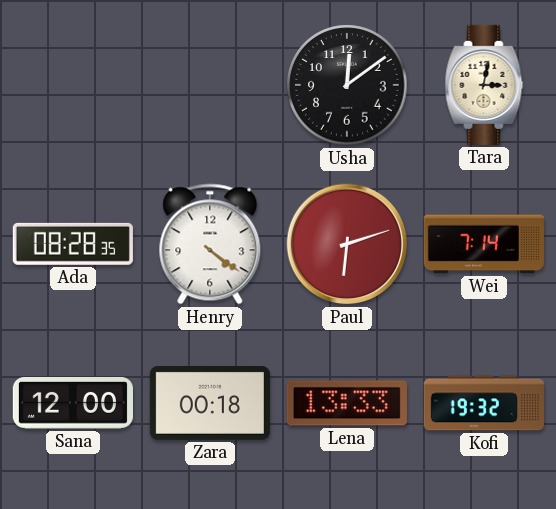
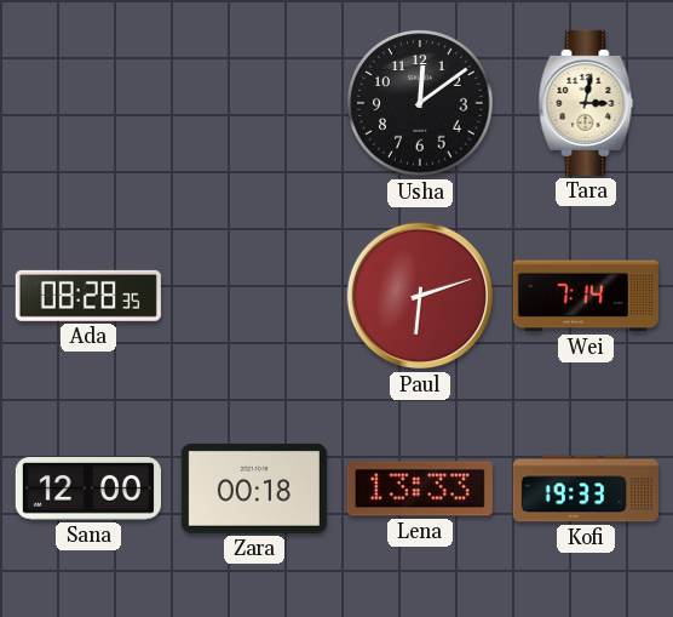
Henry: 4:21 -> none
Kofi: 19:32 -> 19:33
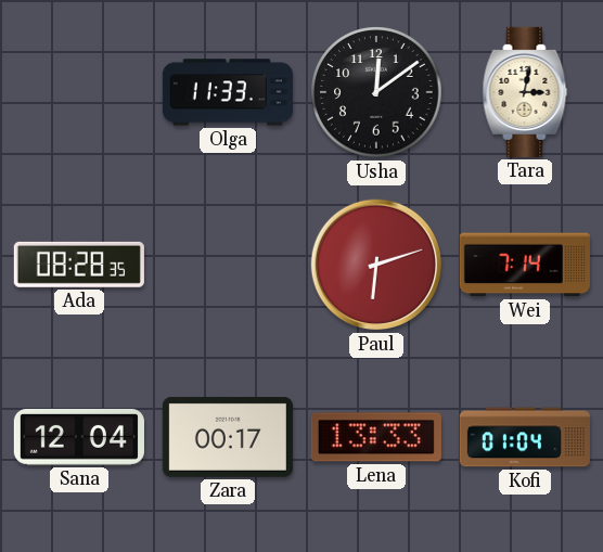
Olga: none -> 11:33
Sana: 12:00 -> 12:04
Zara: 00:18 -> 00:17
Kofi: 19:33 -> 01:04
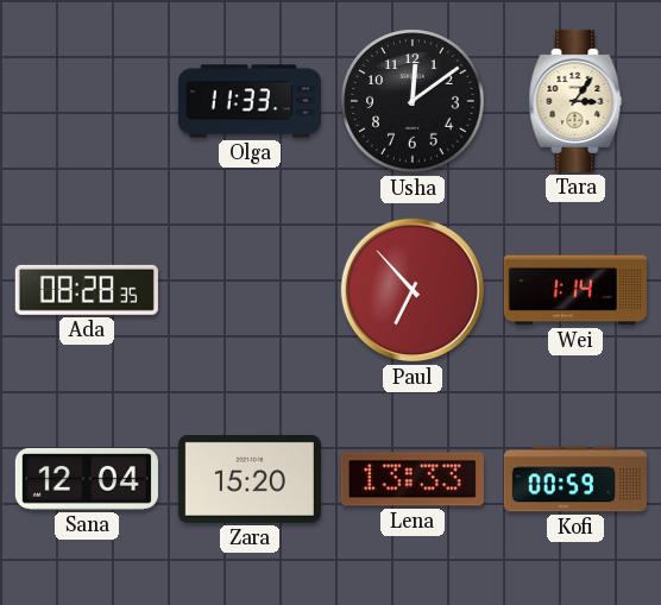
Tara: 3:02 -> 3:06
Paul: 6:12 -> 6:53
Wei: 7:14 -> 1:14
Zara: 00:17 -> 15:20
Kofi: 01:04 -> 00:59
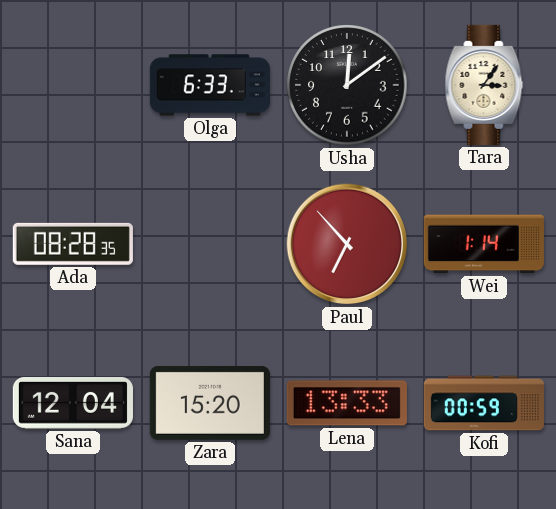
Olga: 11:33 -> 6:33
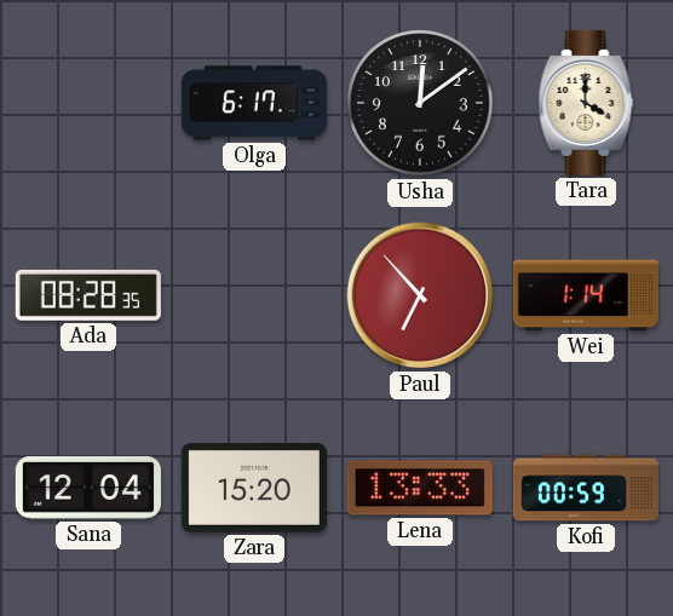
Olga: 6:33 -> 6:17
Tara: 3:06 -> 4:00
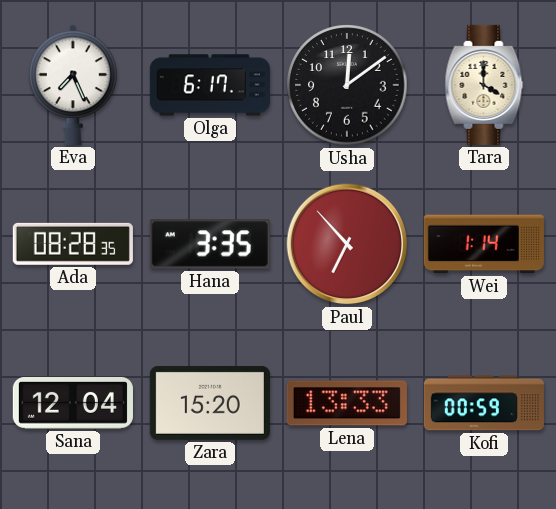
Eva: none -> 7:26
Hana: none -> 3:35
